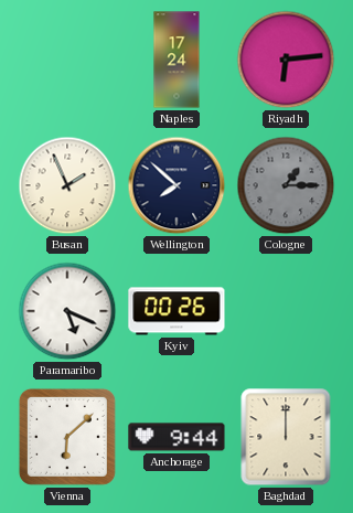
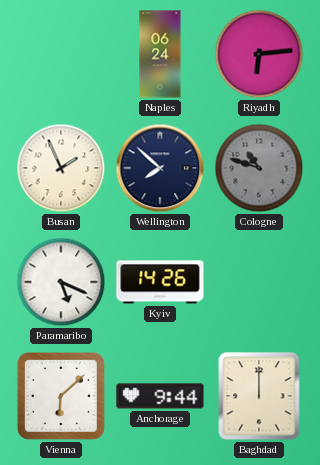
Naples: 17:24 -> 06:24
Cologne: 1:15 -> 10:48
Kyiv: 00:26 -> 14:26
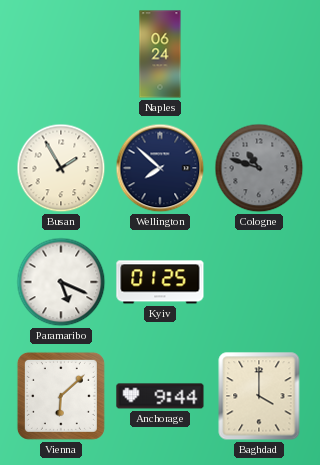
Riyadh: 6:14 -> none
Busan: 1:56 -> 1:55
Kyiv: 14:26 -> 01:25
Baghdad: 12:00 -> 4:00
